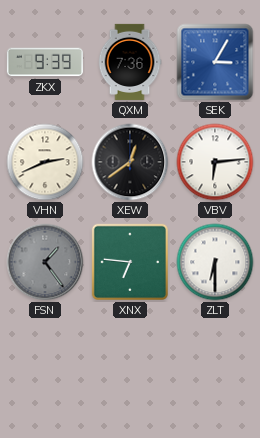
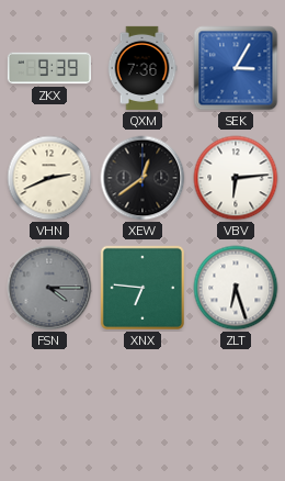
FSN: 1:24 -> 4:15
ZLT: 6:30 -> 6:27
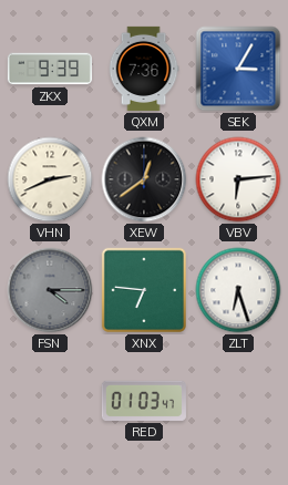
RED: none -> 01:03
